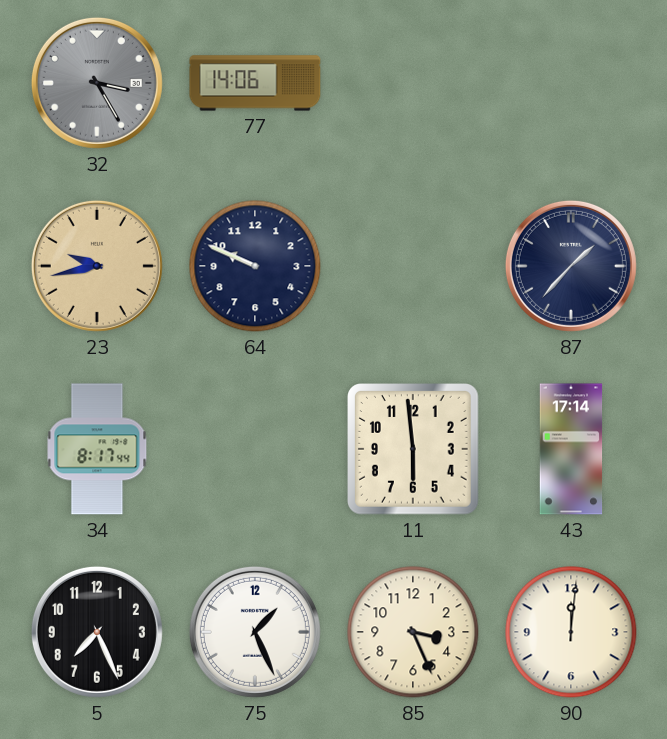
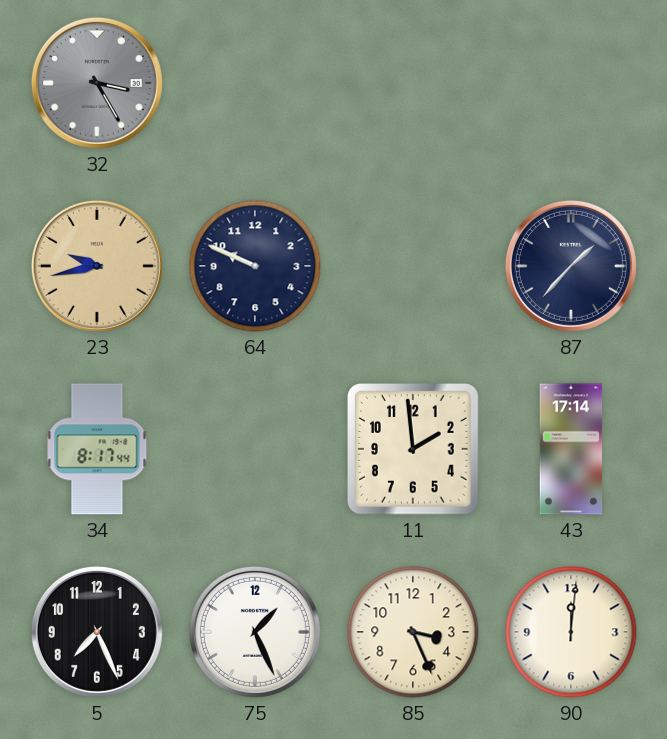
77: 14:06 -> none
11: 5:59 -> 1:59
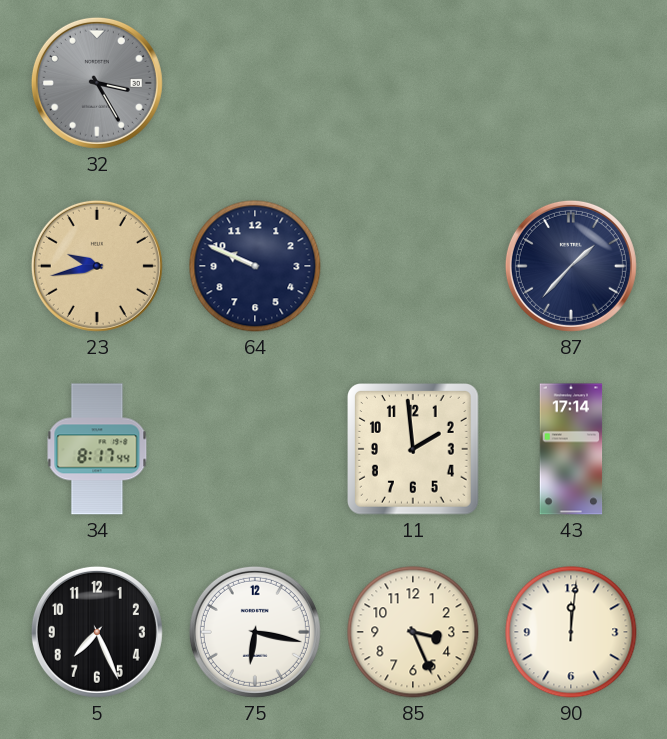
75: 1:26 -> 6:17
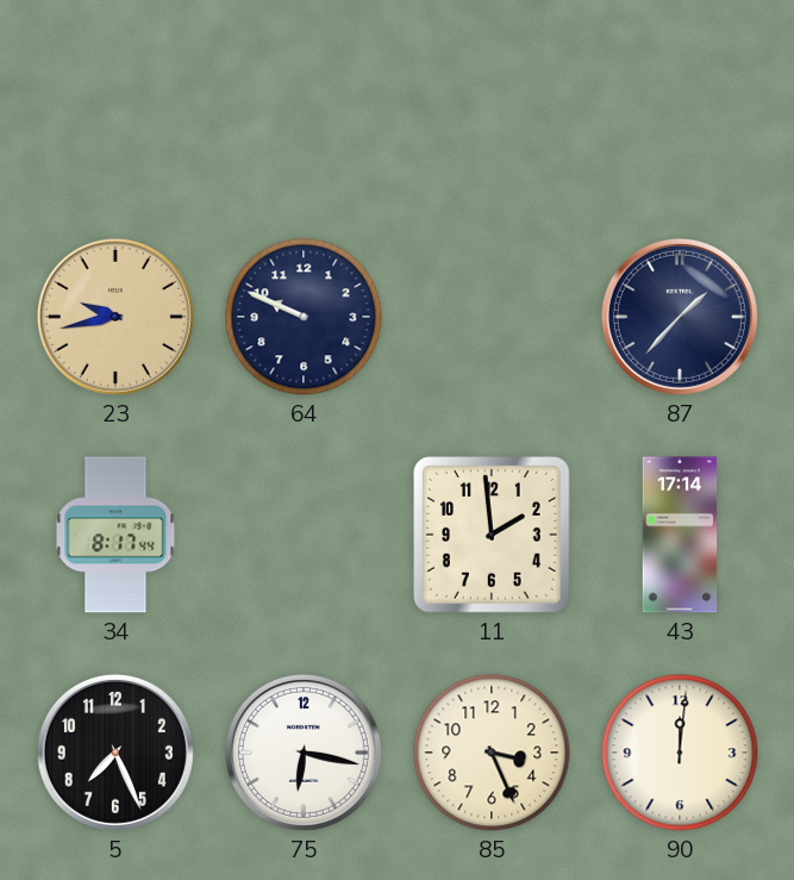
32: 3:25 -> none
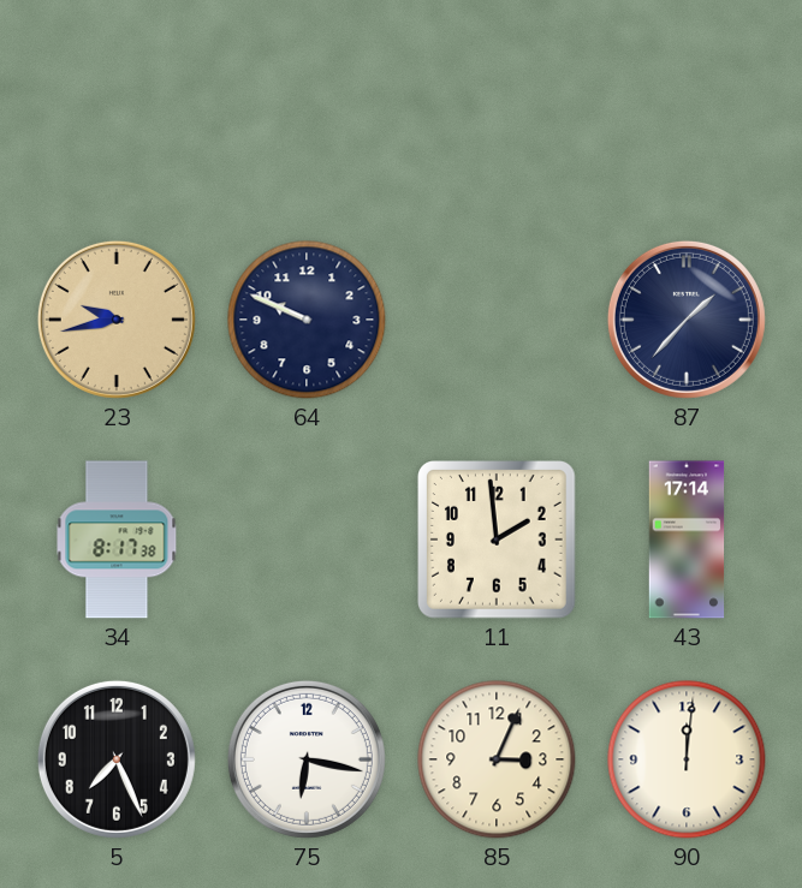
34: 8:17:44 -> 8:17:38
85: 3:26 -> 3:04
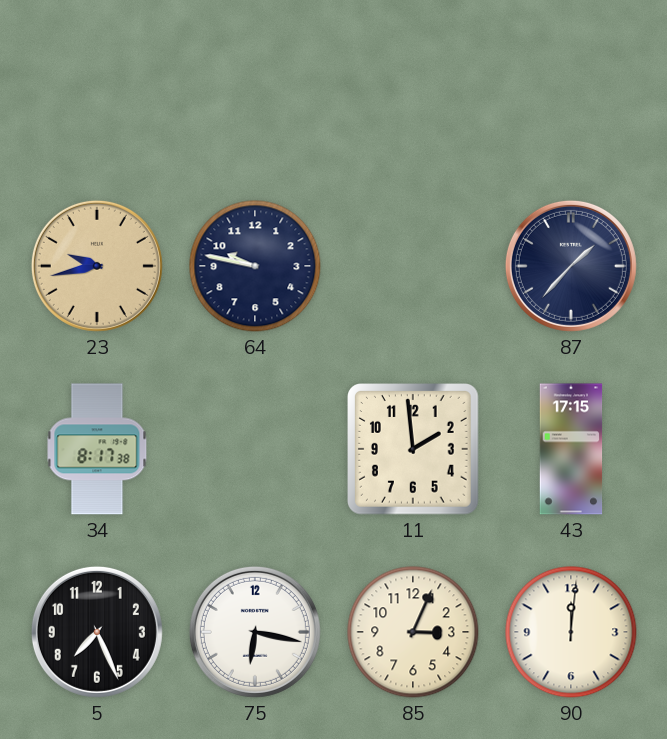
64: 9:49 -> 9:47
43: 17:14 -> 17:15
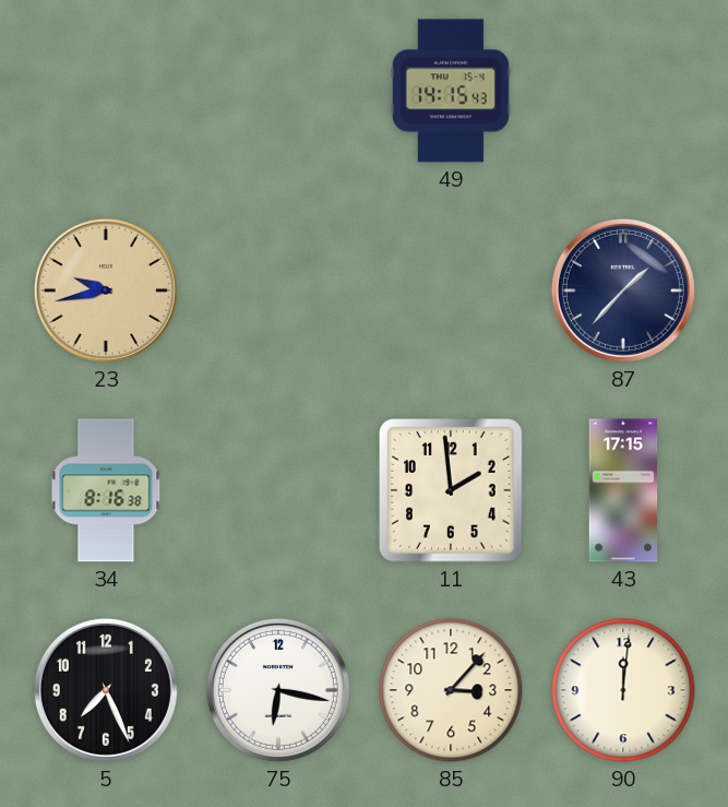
49: none -> 14:15
64: 9:47 -> none
34: 8:17 -> 8:16
85: 3:04 -> 3:07
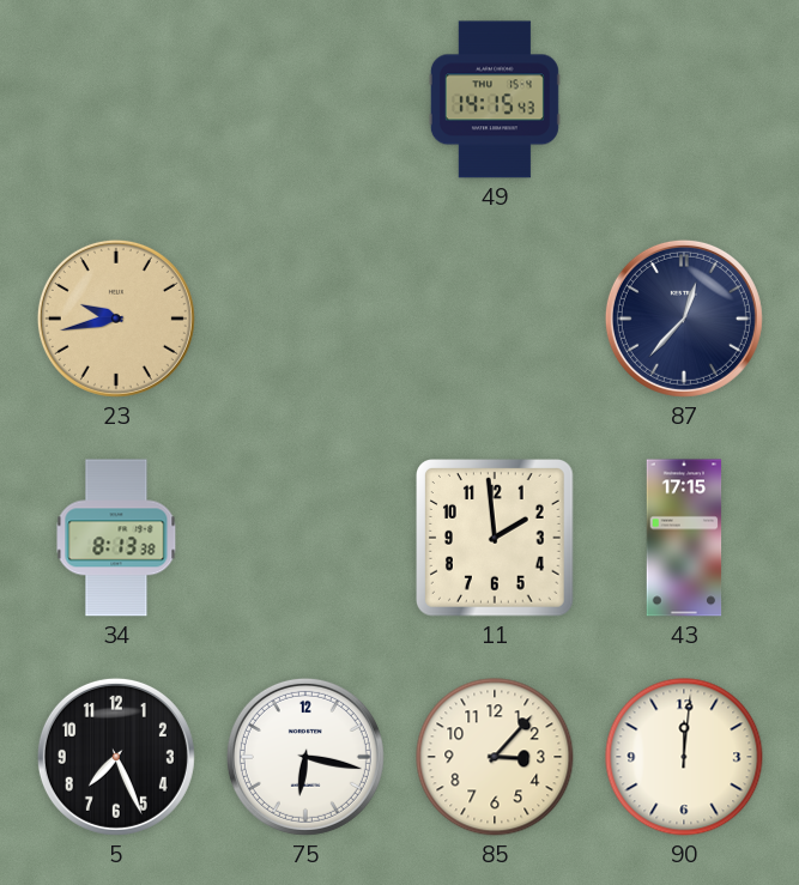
87: 1:37 -> 12:37
34: 8:16 -> 8:13
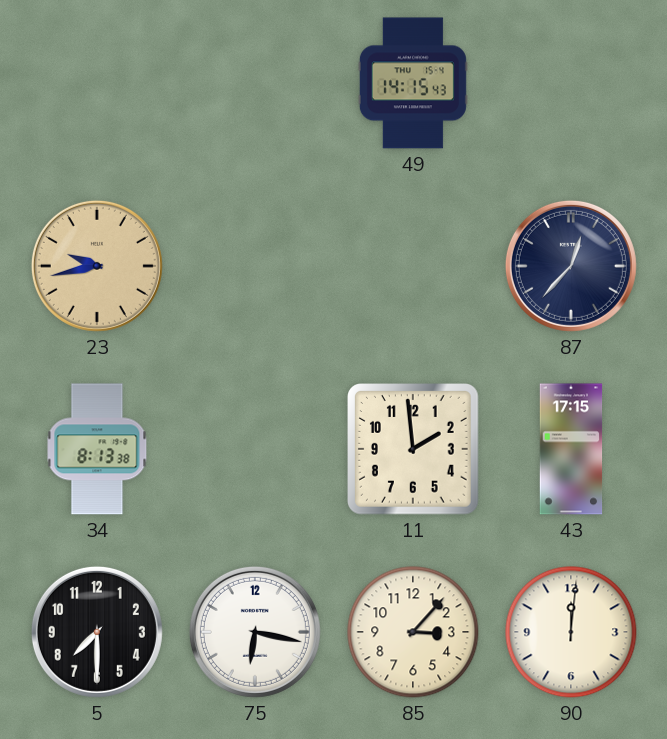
5: 7:26 -> 7:30
